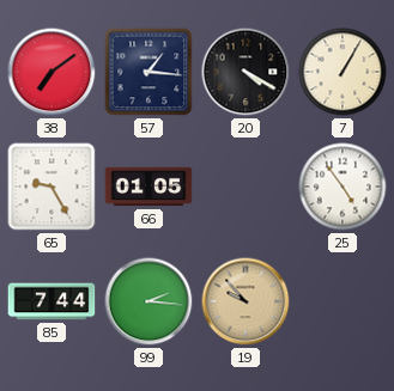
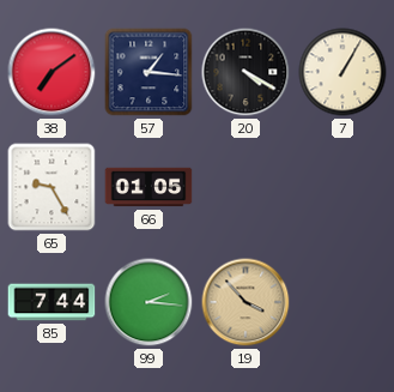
25: 4:54 -> none
19: 9:53 -> 3:53
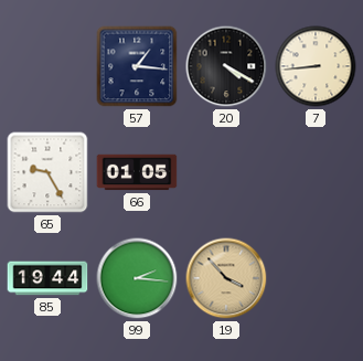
38: 7:09 -> none
7: 1:05 -> 8:44
85: 7:44 -> 19:44
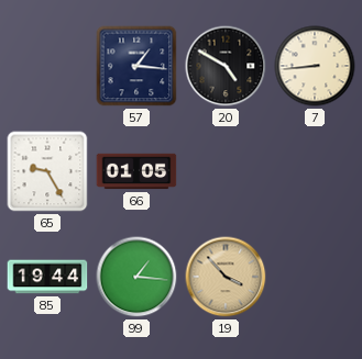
20: 4:20 -> 4:50
99: 2:16 -> 1:16
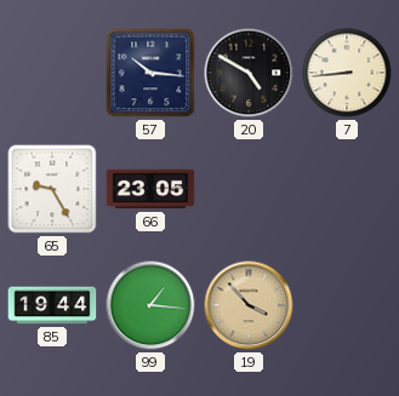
57: 1:16 -> 10:16
66: 01:05 -> 23:05
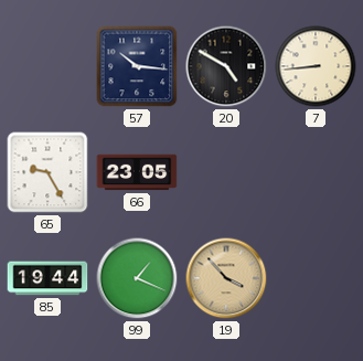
99: 1:16 -> 1:19
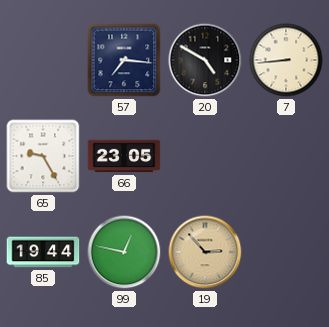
57: 10:16 -> 7:16
99: 1:19 -> 12:47
19: 3:53 -> 2:53
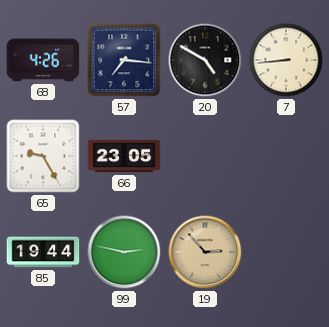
68: none -> 4:26
99: 12:47 -> 2:47
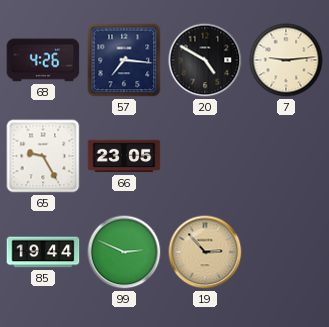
7: 8:44 -> 9:14
99: 2:47 -> 2:49
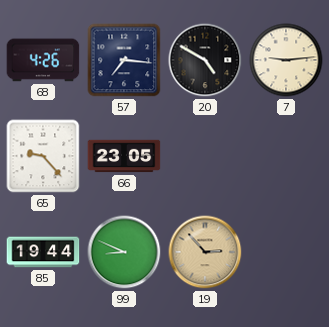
65: 9:25 -> 9:23
99: 2:49 -> 8:49
